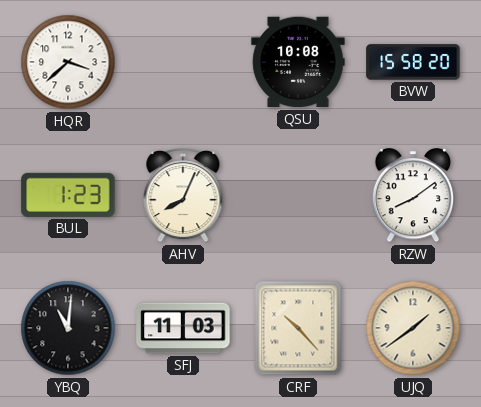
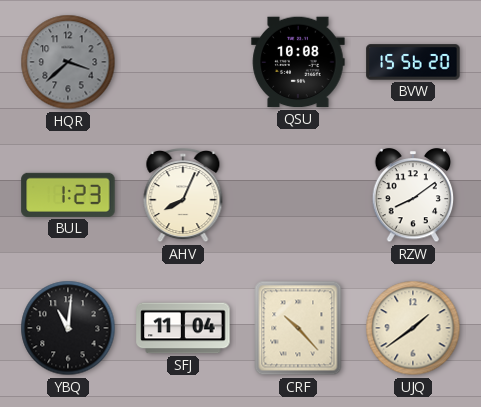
HQR dial: white -> grey
BVW: 15:58 -> 15:56
SFJ: 11:03 -> 11:04
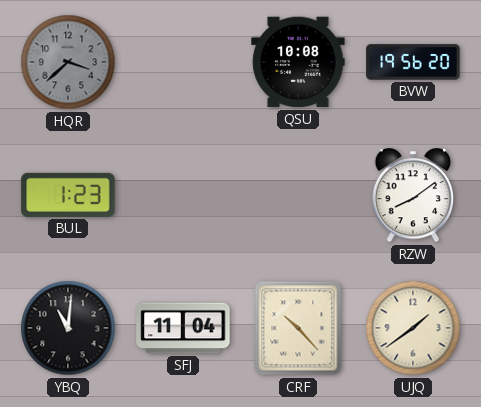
BVW: 15:56 -> 19:56
AHV: 8:04 -> none
